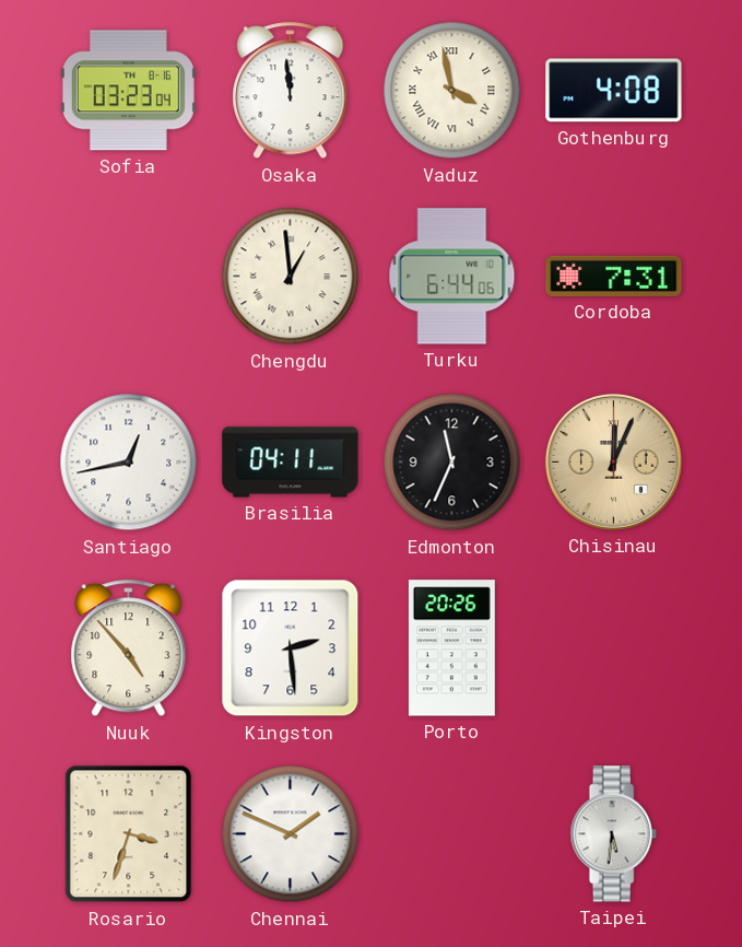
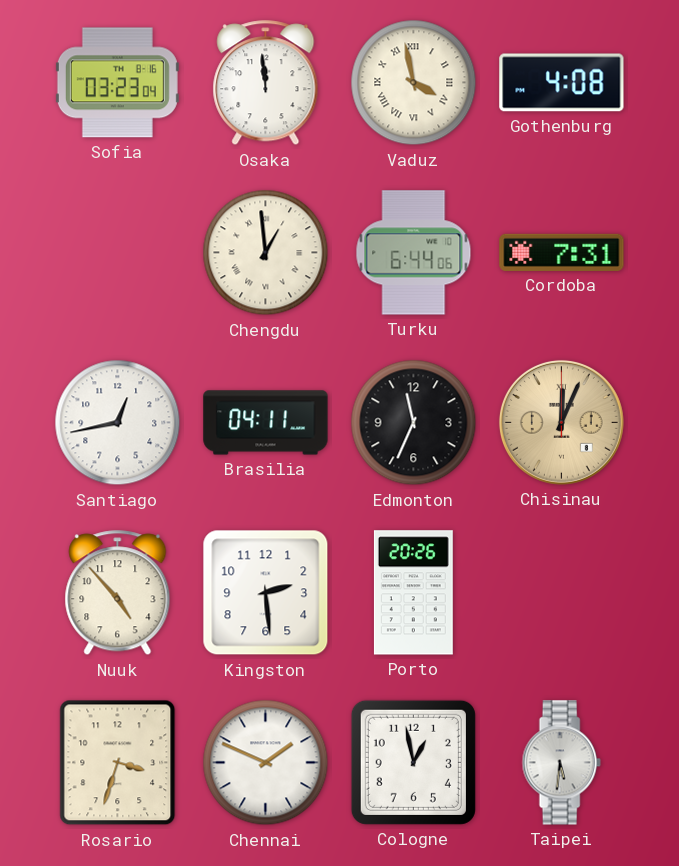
Cologne: none -> 12:58
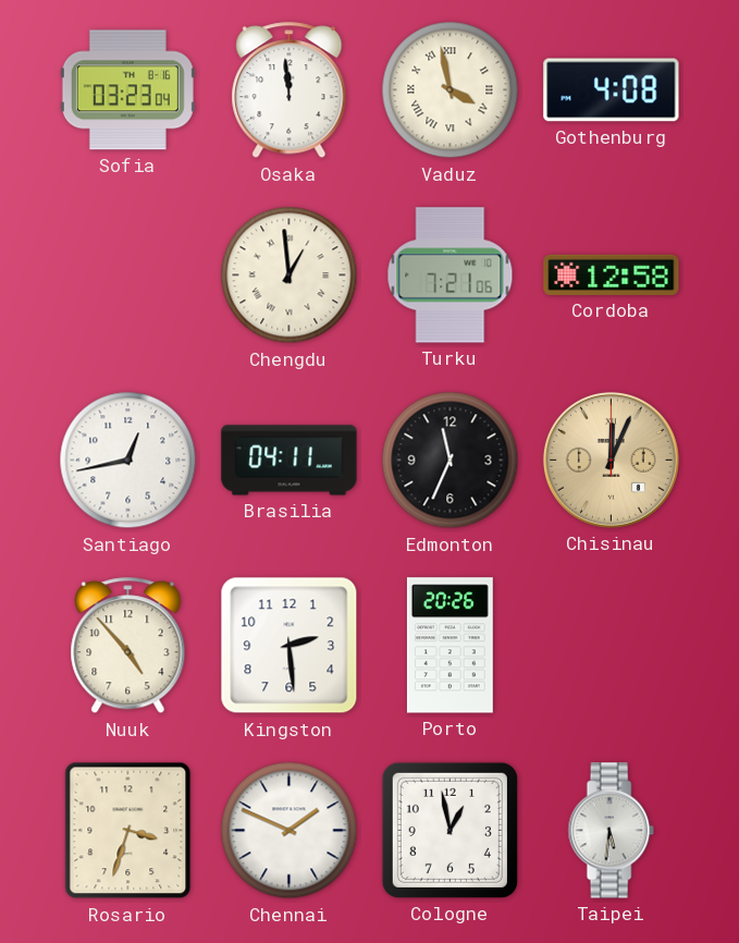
Turku: 6:44 -> 7:21
Cordoba: 7:31 -> 12:58
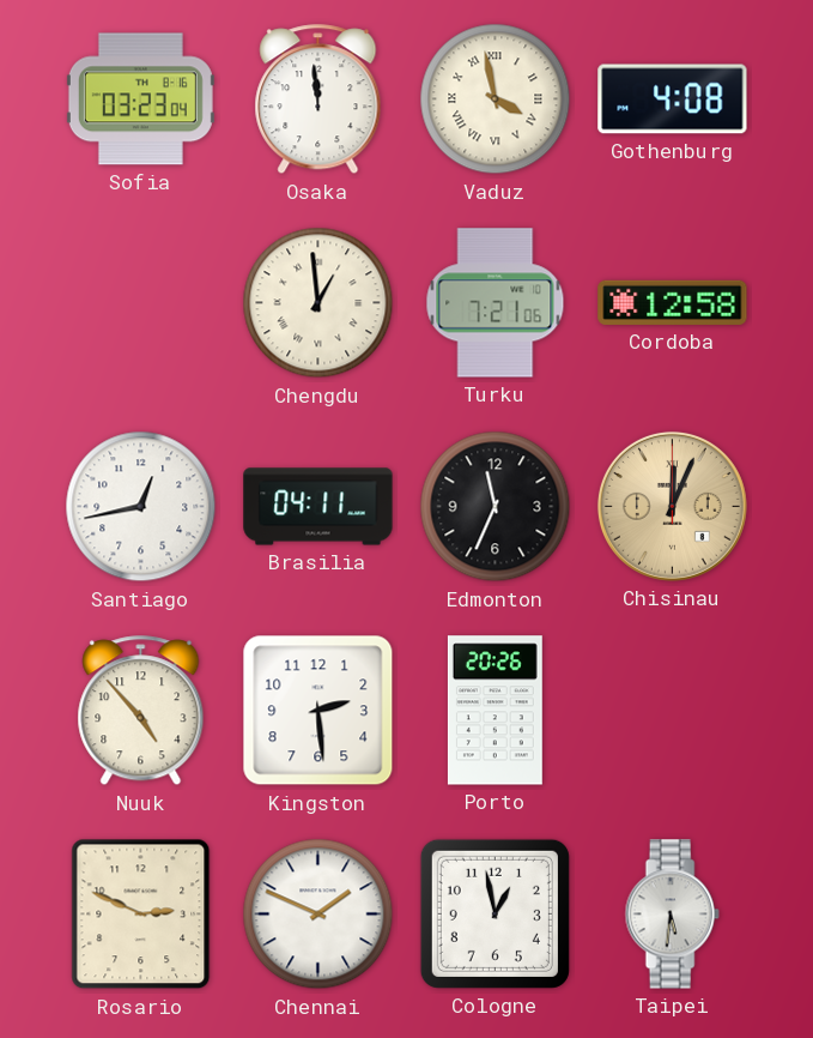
Rosario: 3:33 -> 2:49
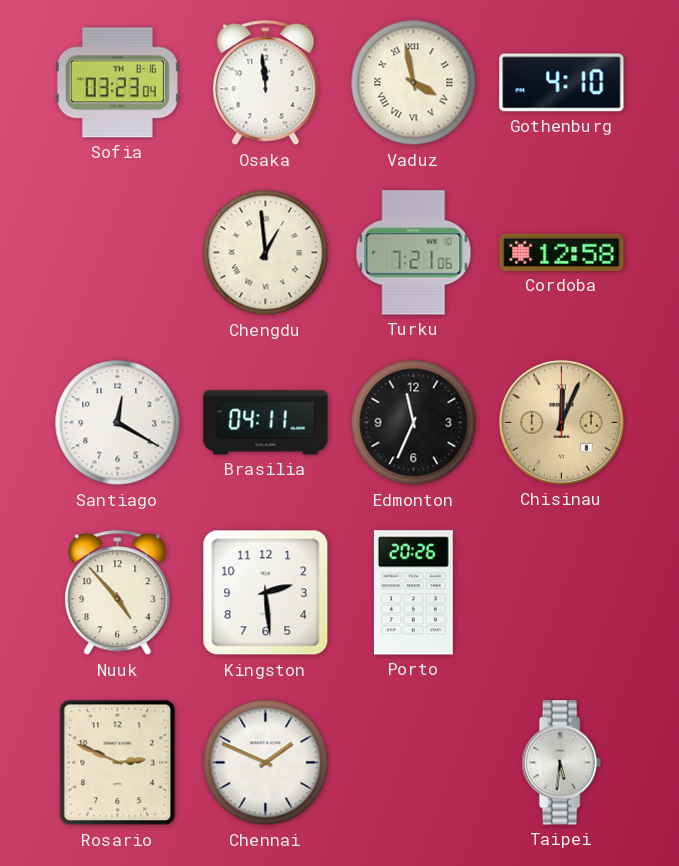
Gothenburg: 4:08 -> 4:10
Santiago: 12:43 -> 12:20
Cologne: 12:58 -> none
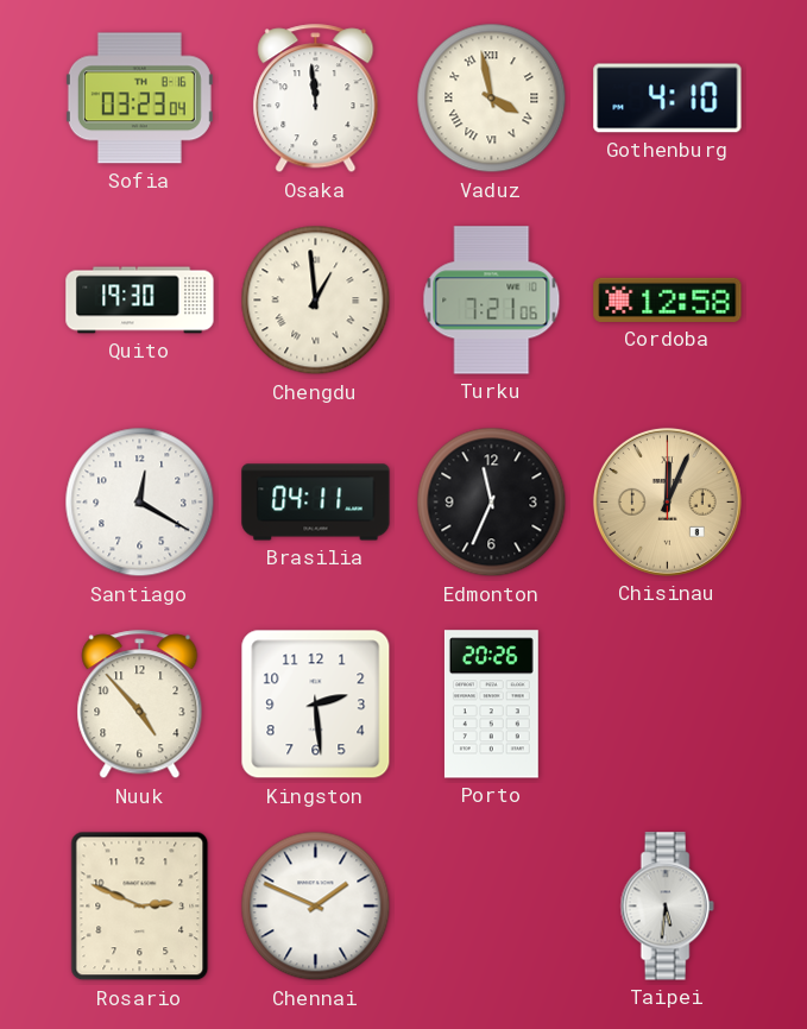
Quito: none -> 19:30
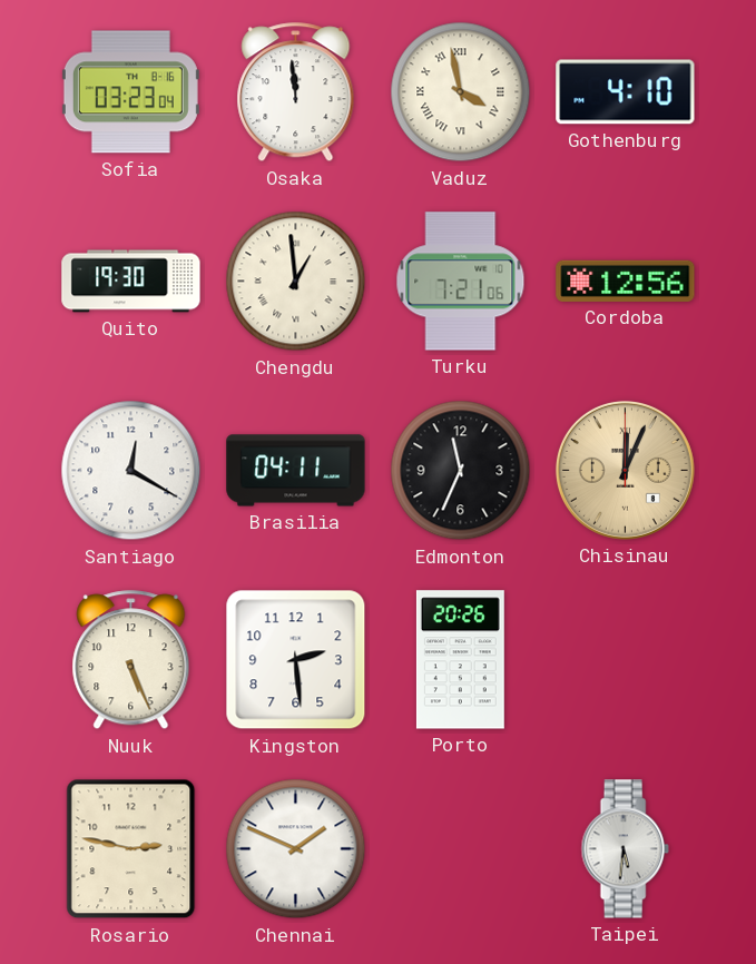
Cordoba: 12:58 -> 12:56
Nuuk: 4:53 -> 5:26
Rosario: 2:49 -> 2:47
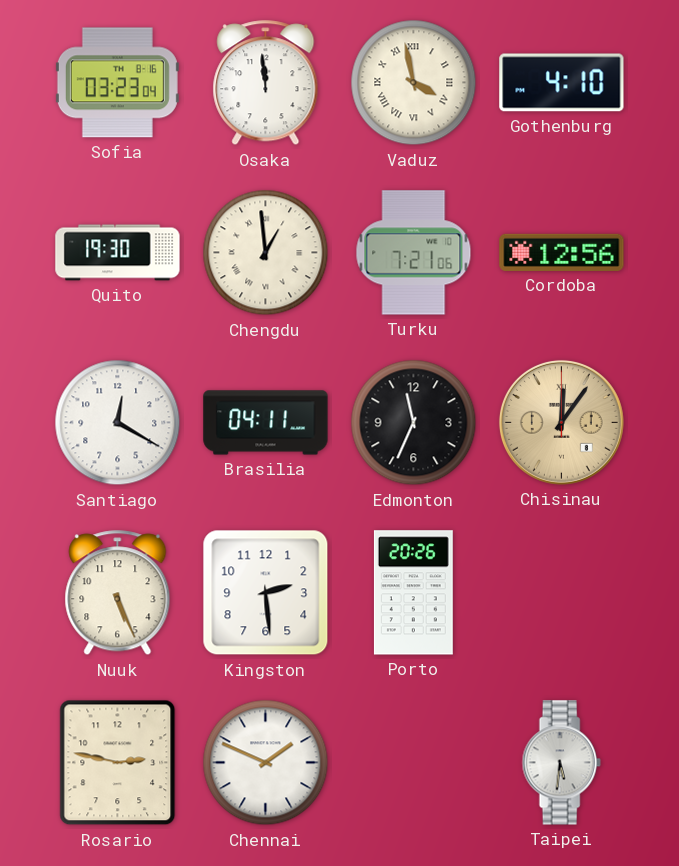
Chisinau: 12:04 -> 12:06
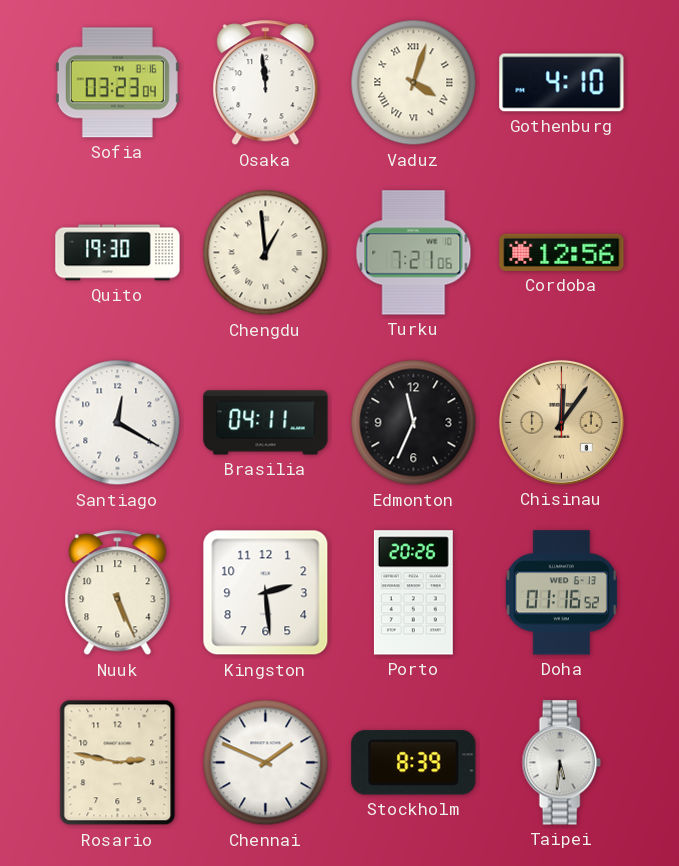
Vaduz: 3:58 -> 4:03
Doha: none -> 01:16
Stockholm: none -> 8:39
